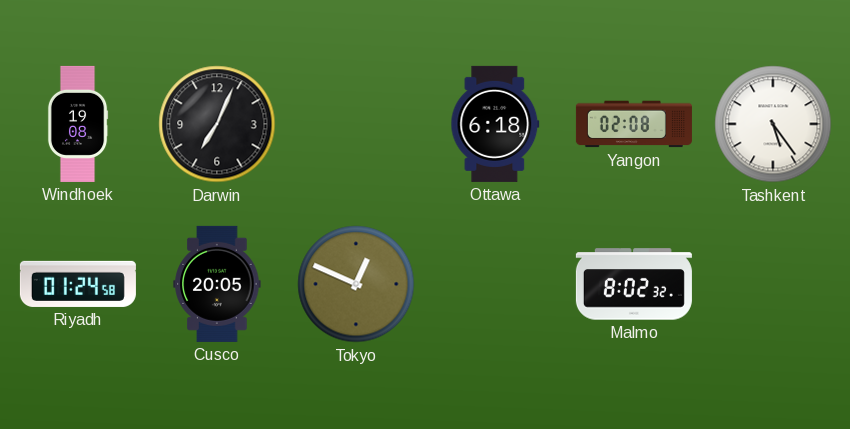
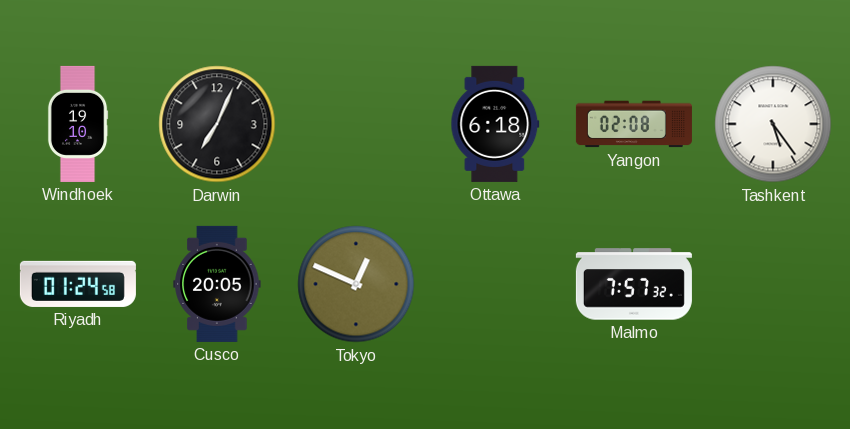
Windhoek: 19:08 -> 19:10
Malmo: 8:02 -> 7:57
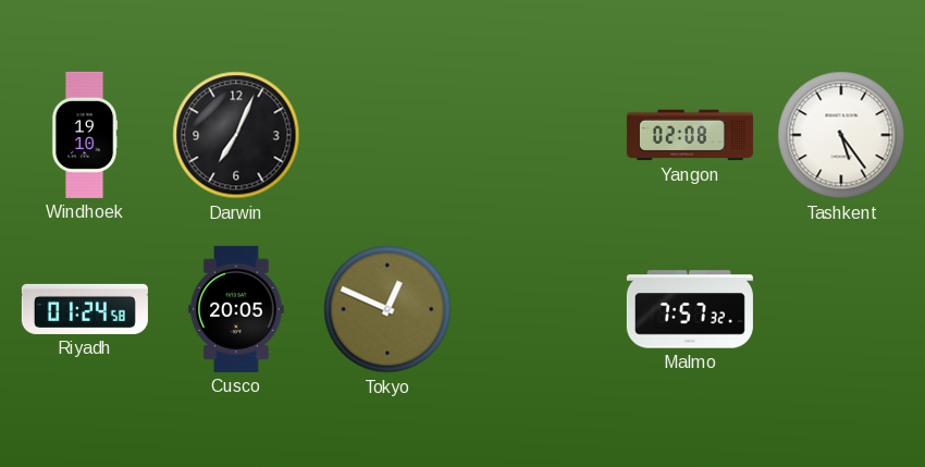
Ottawa: 6:18 -> none
